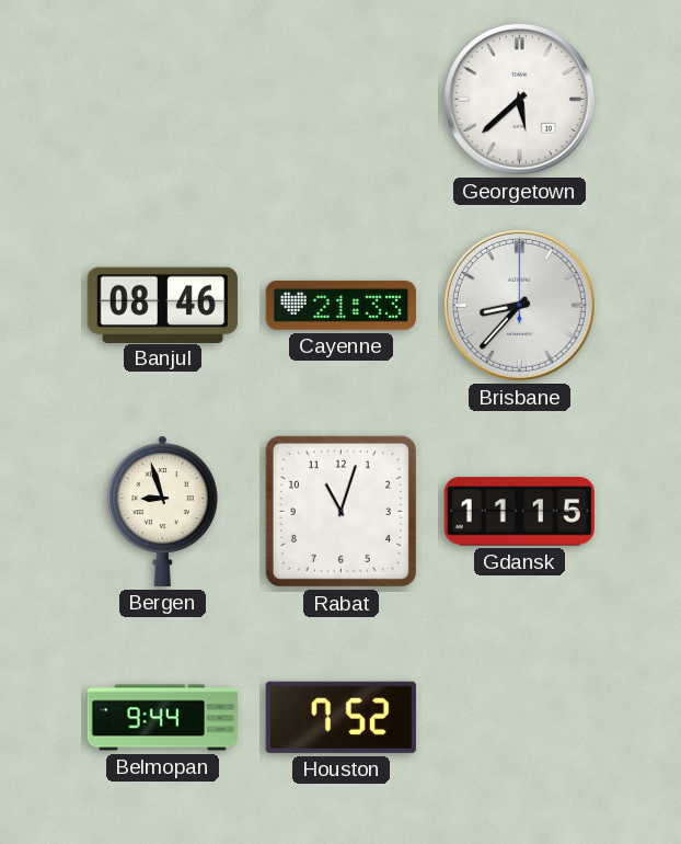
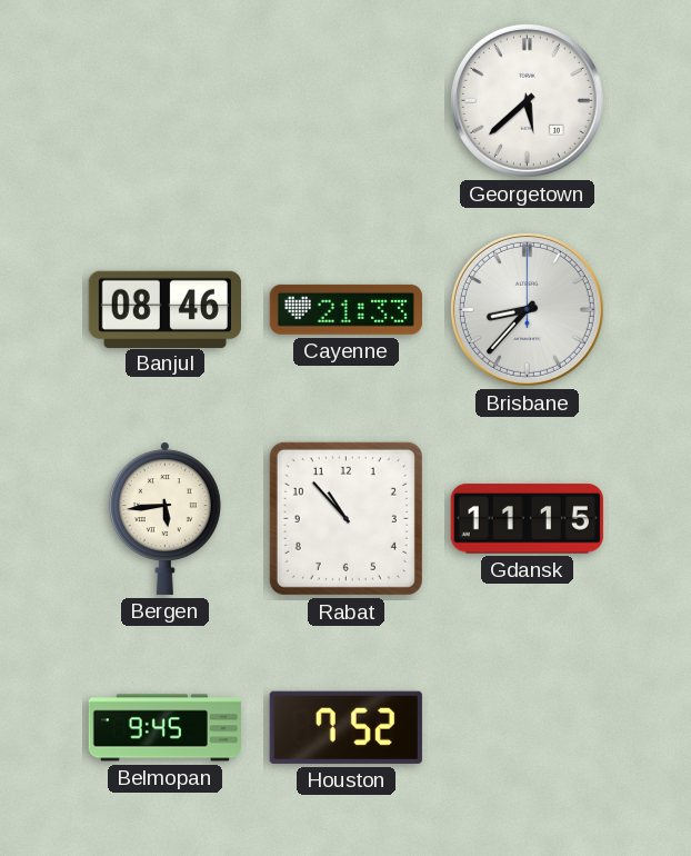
Bergen: 8:57 -> 5:44
Rabat: 11:03 -> 10:53
Belmopan: 9:44 -> 9:45
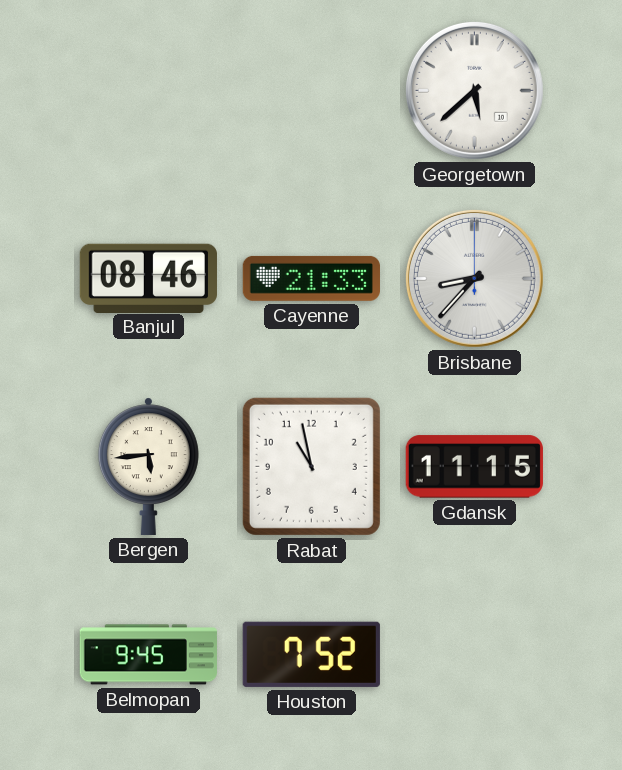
Rabat: 10:53 -> 10:58
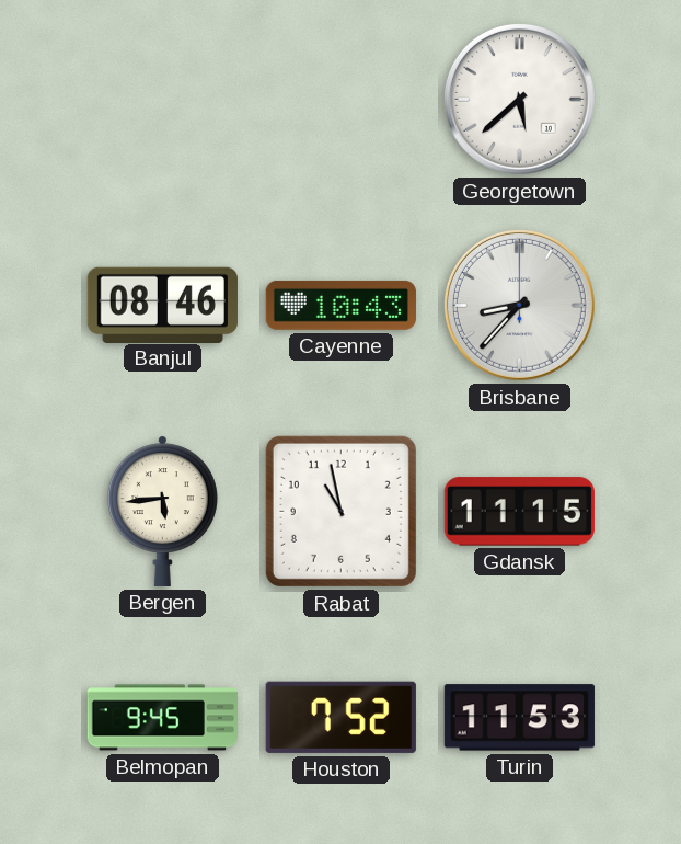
Cayenne: 21:33 -> 10:43
Turin: none -> 11:53
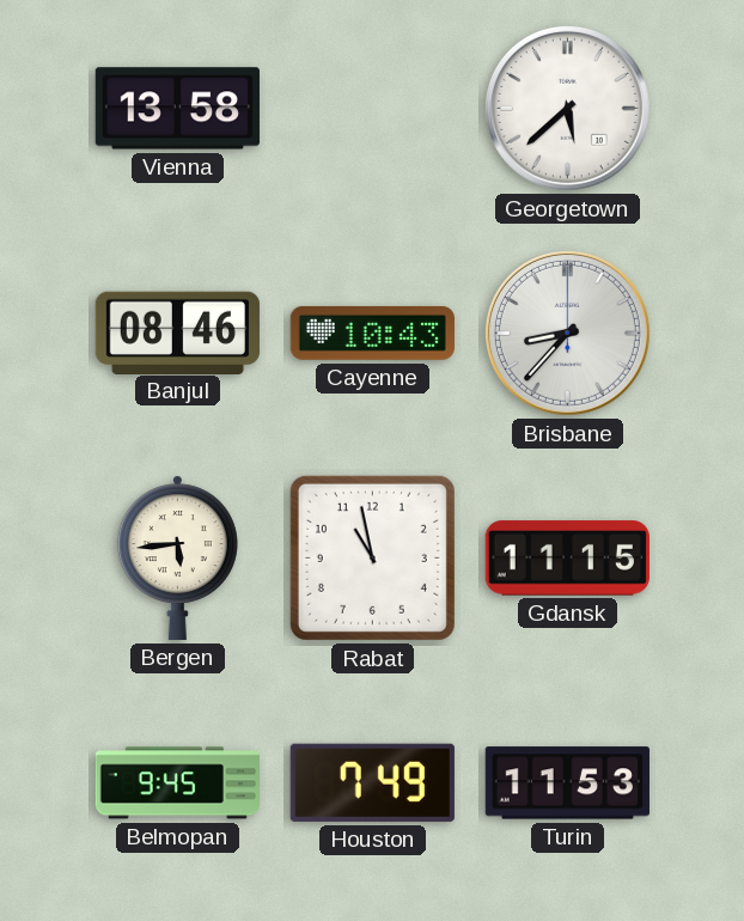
Vienna: none -> 13:58
Houston: 7:52 -> 7:49
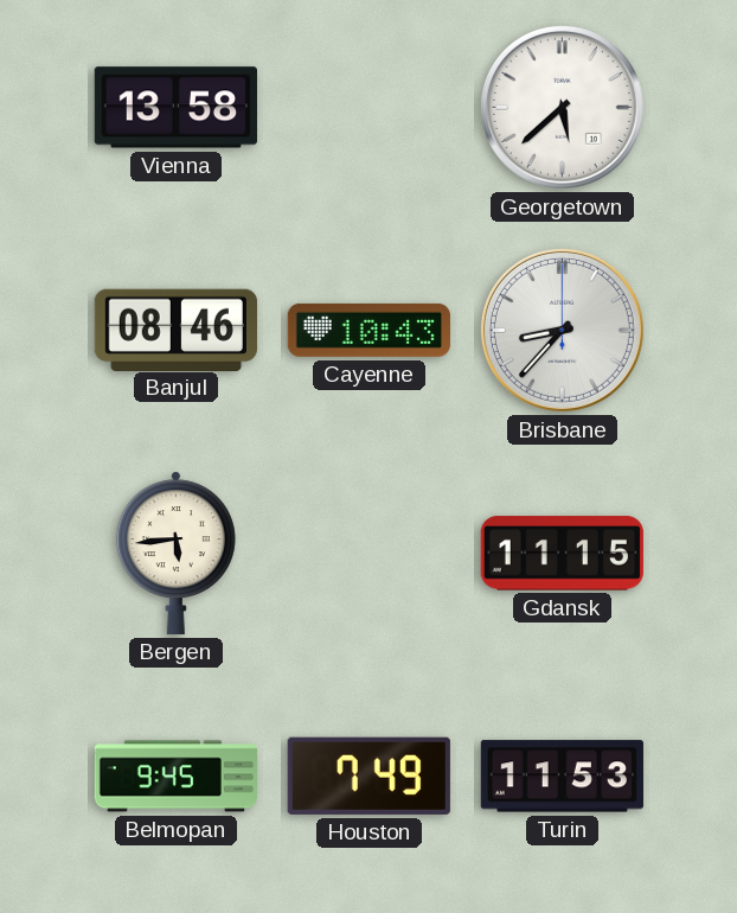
Rabat: 10:58 -> none
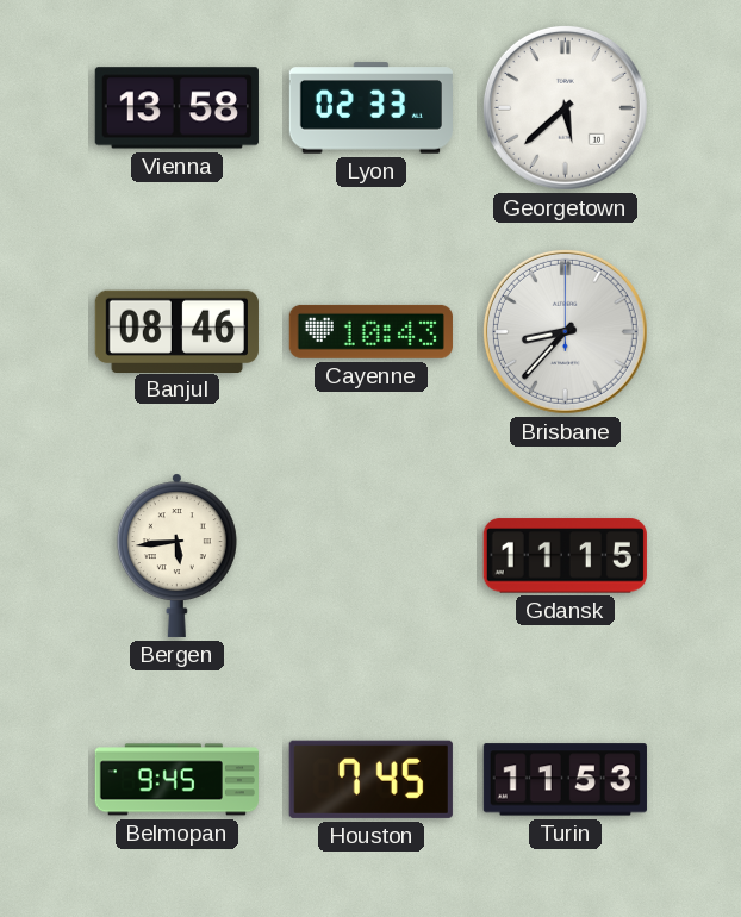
Lyon: none -> 02:33
Houston: 7:49 -> 7:45
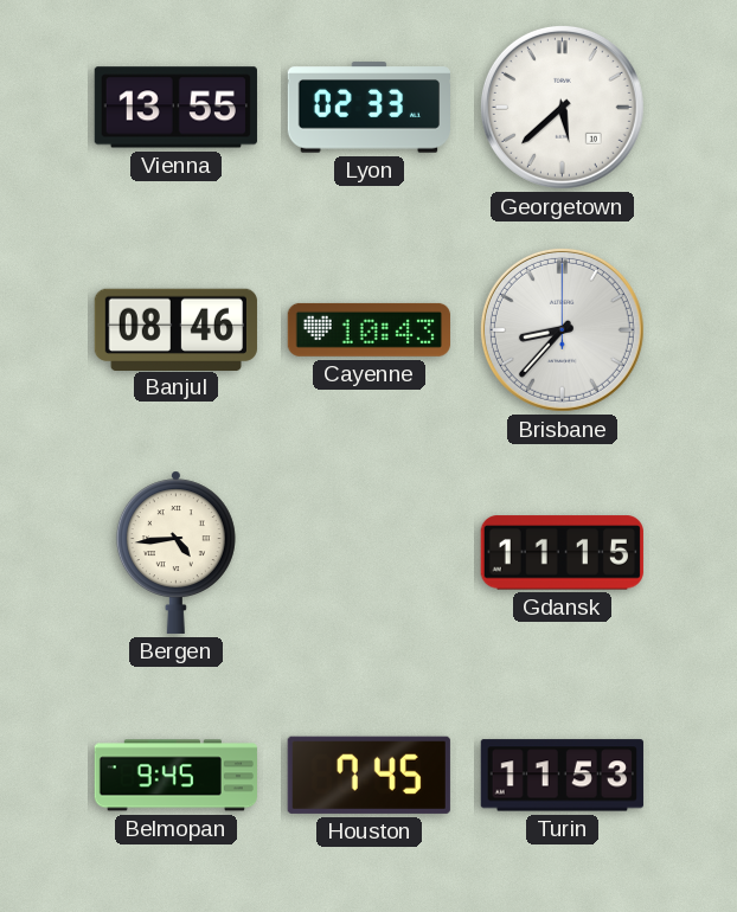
Vienna: 13:58 -> 13:55
Bergen: 5:44 -> 4:44
